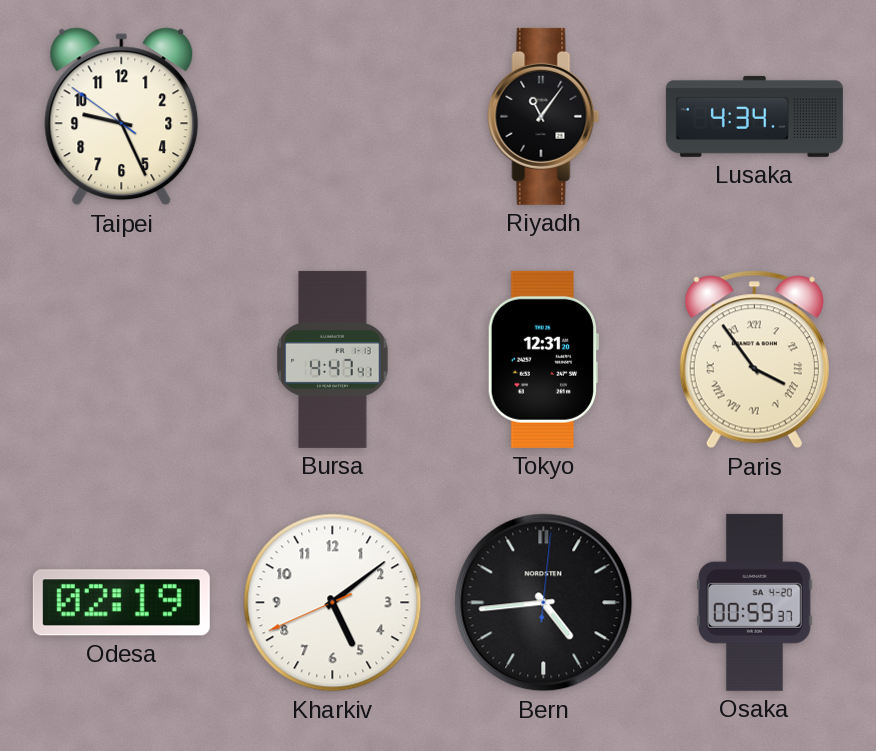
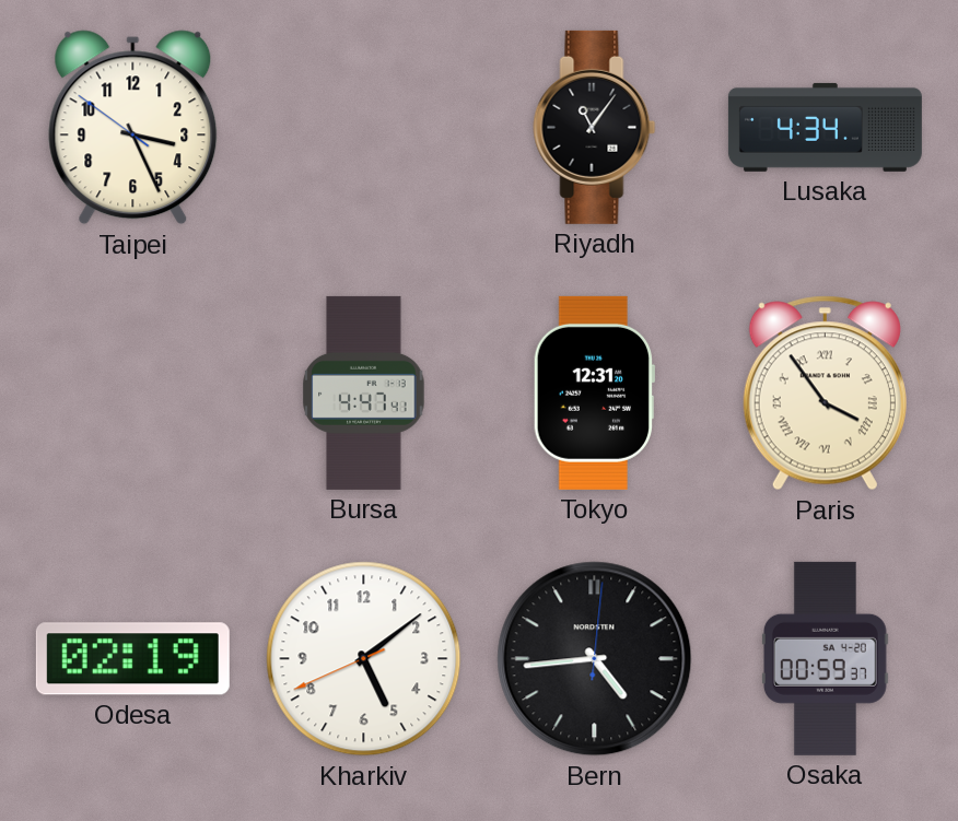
Taipei: 9:25 -> 3:25
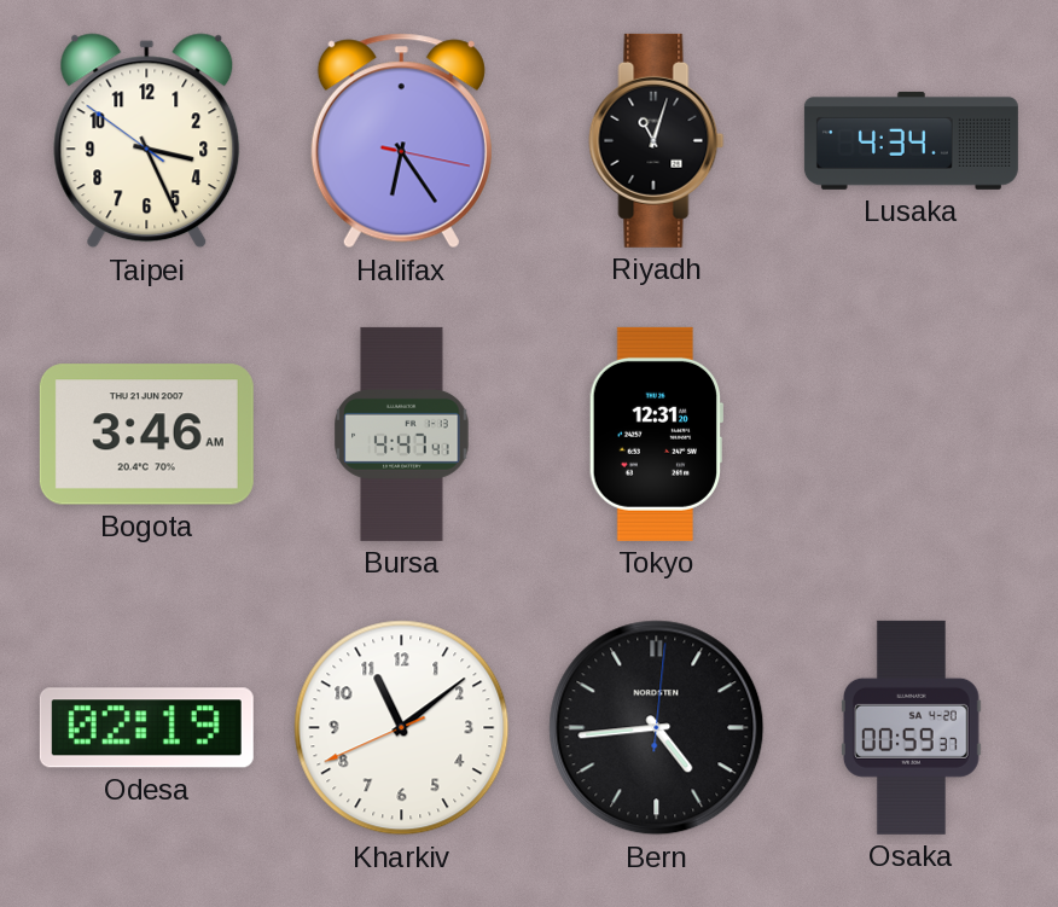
Halifax: none -> 6:24
Riyadh: 11:06 -> 11:03
Bogota: none -> 3:46
Paris: 3:54 -> none
Kharkiv: 5:08 -> 11:08
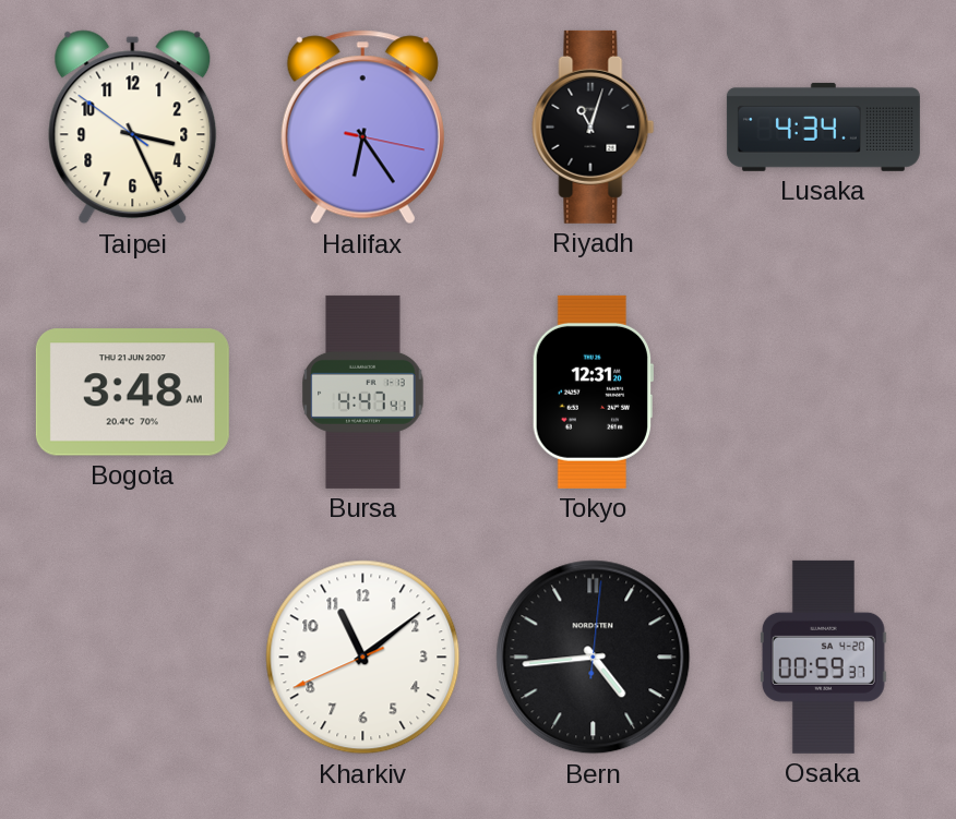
Bogota: 3:46 -> 3:48
Odesa: 02:19 -> none
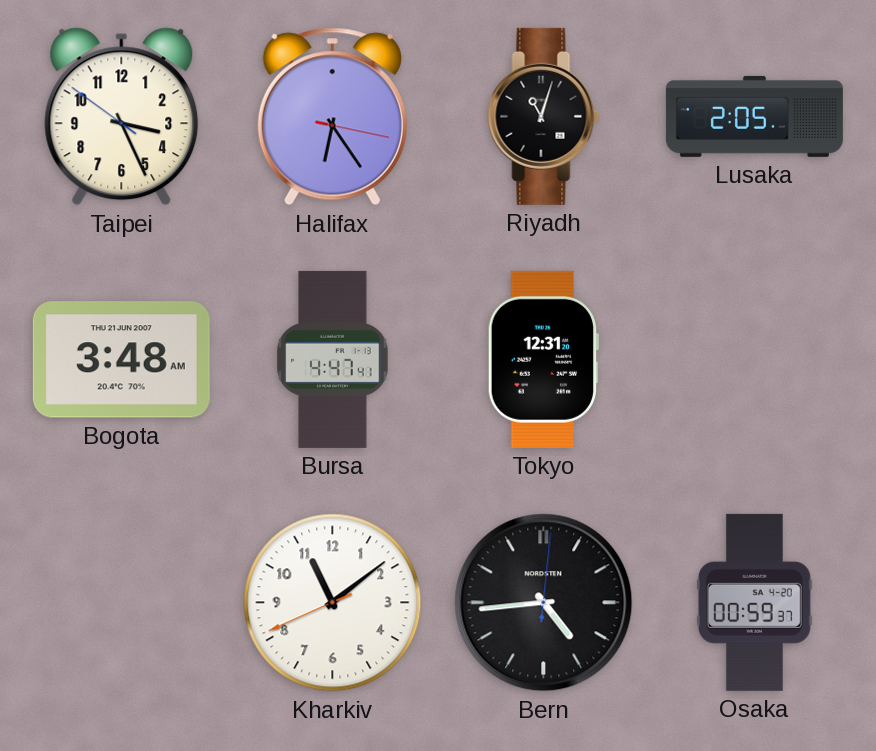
Lusaka: 4:34 -> 2:05
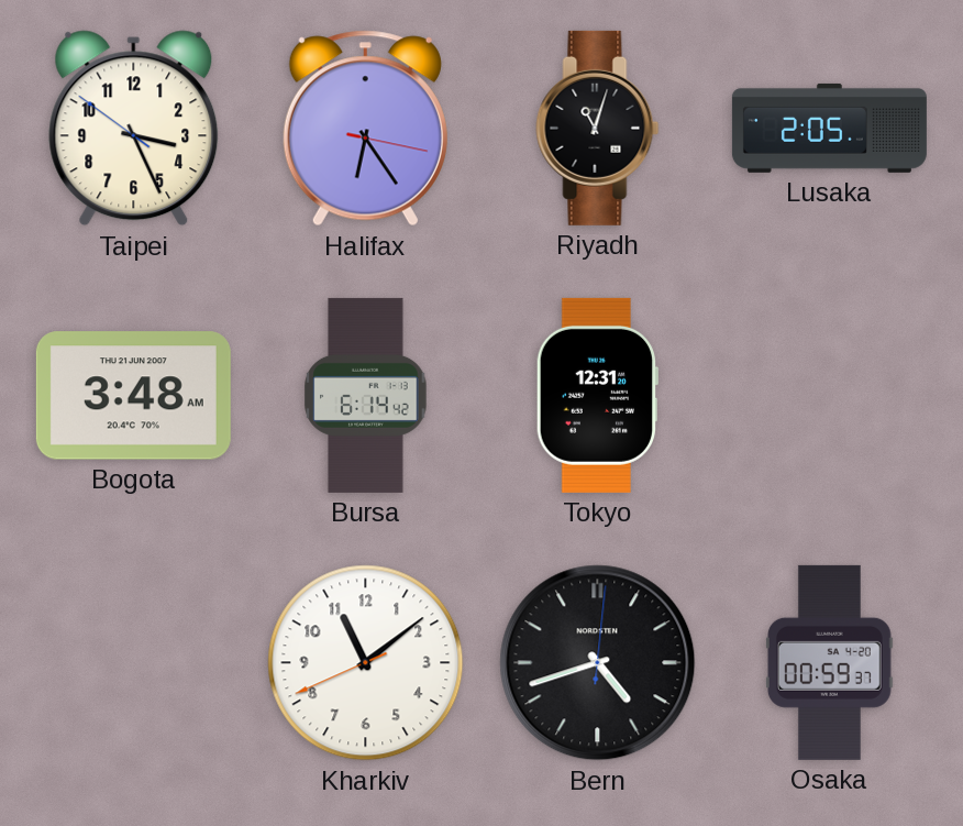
Bursa: 4:47 -> 6:14
Bern: 4:44 -> 4:42
